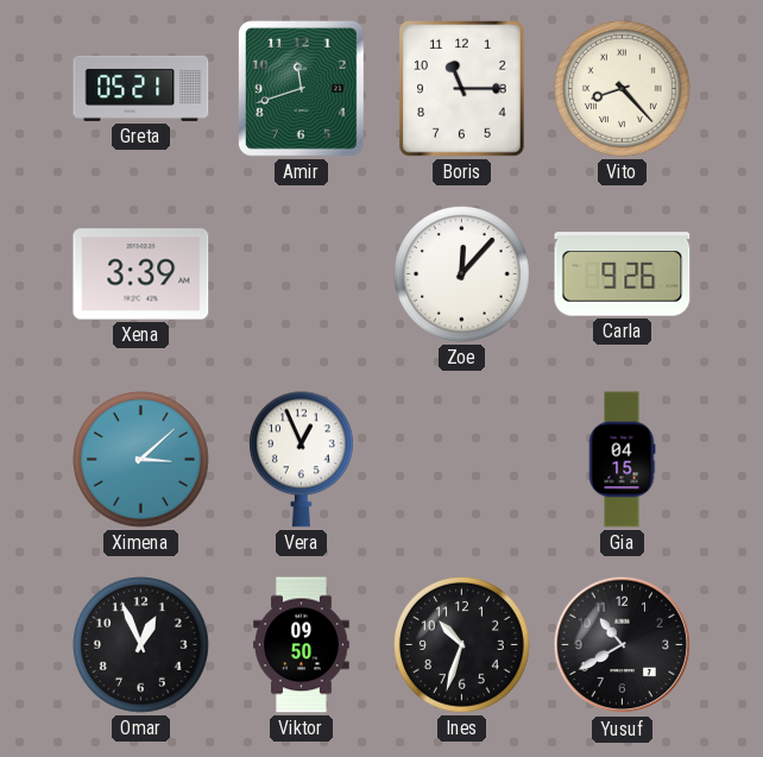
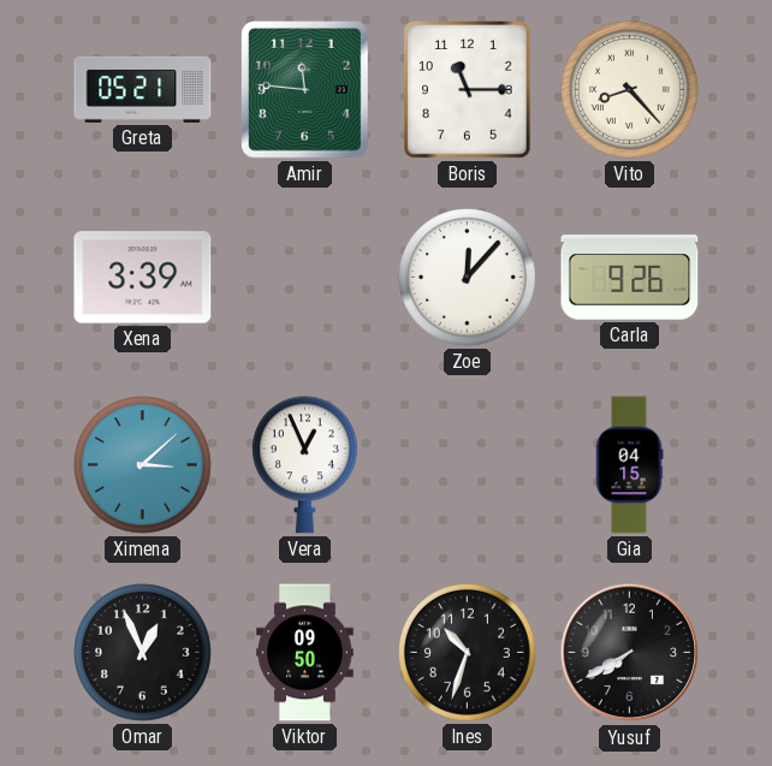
Amir: 11:42 -> 11:46
Yusuf: 10:40 -> 7:40
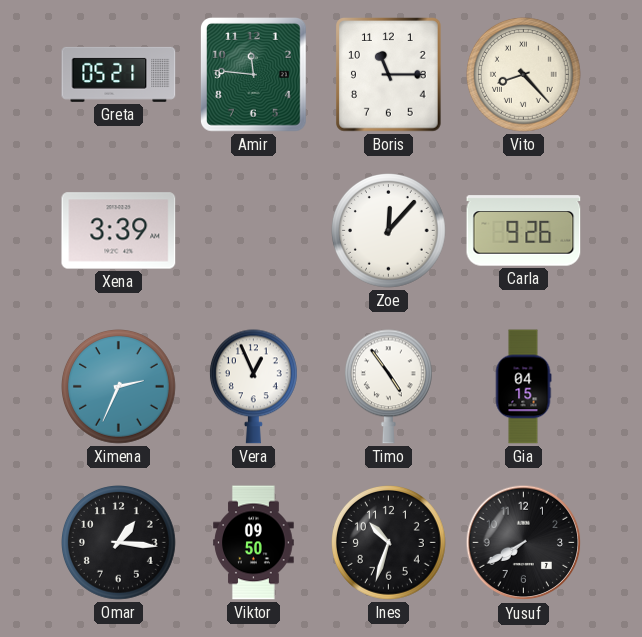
Ximena: 3:08 -> 2:34
Timo: none -> 4:54
Omar: 12:56 -> 1:16
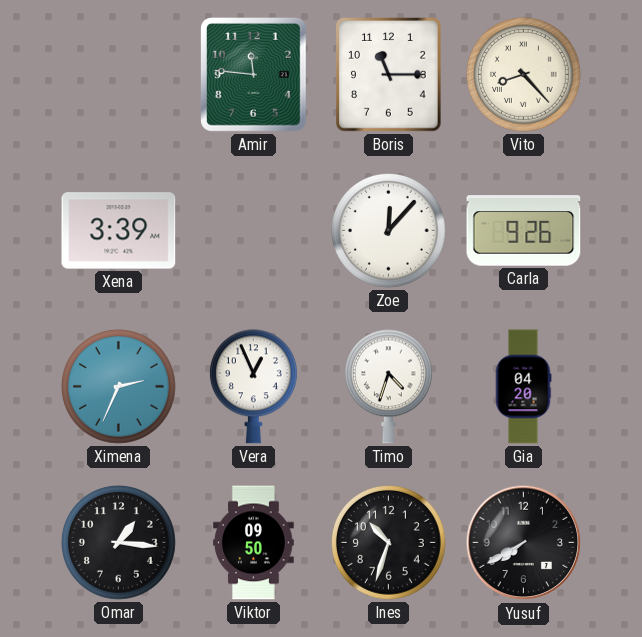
Greta: 05:21 -> none
Timo: 4:54 -> 4:33
Gia: 04:15 -> 04:20
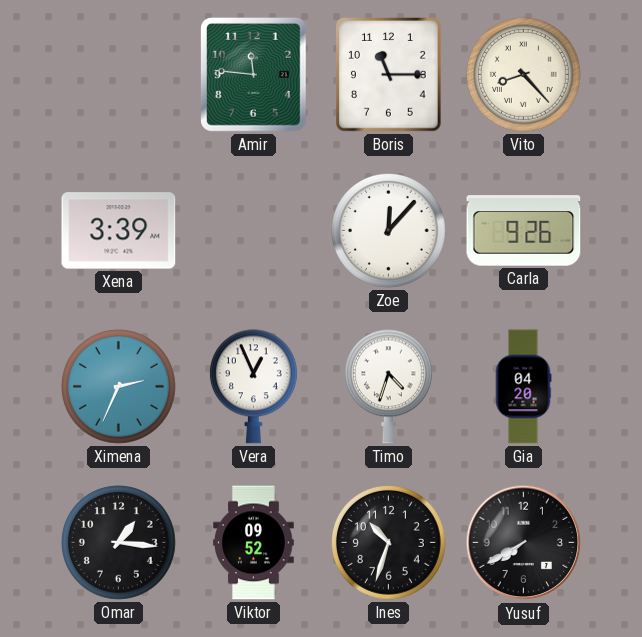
Viktor: 09:50 -> 09:52
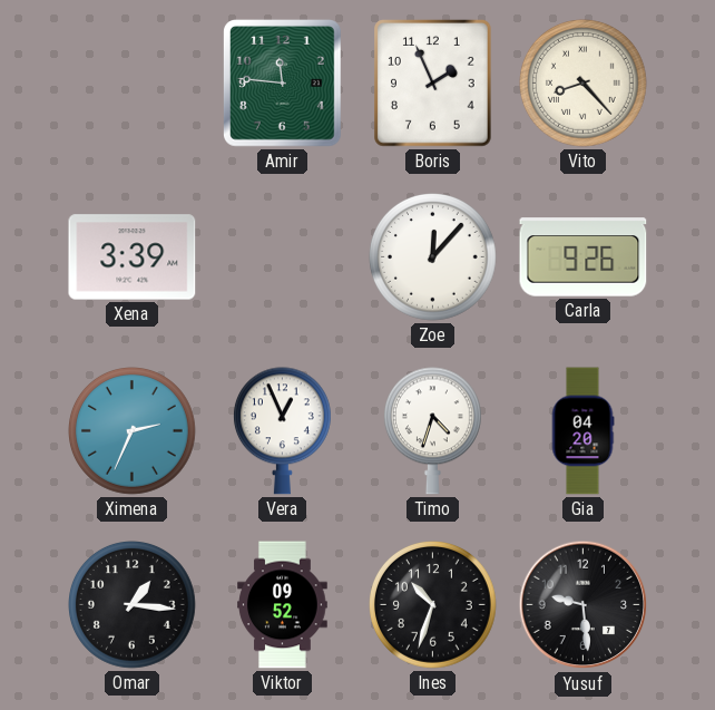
Boris: 11:15 -> 1:56
Yusuf: 7:40 -> 9:29
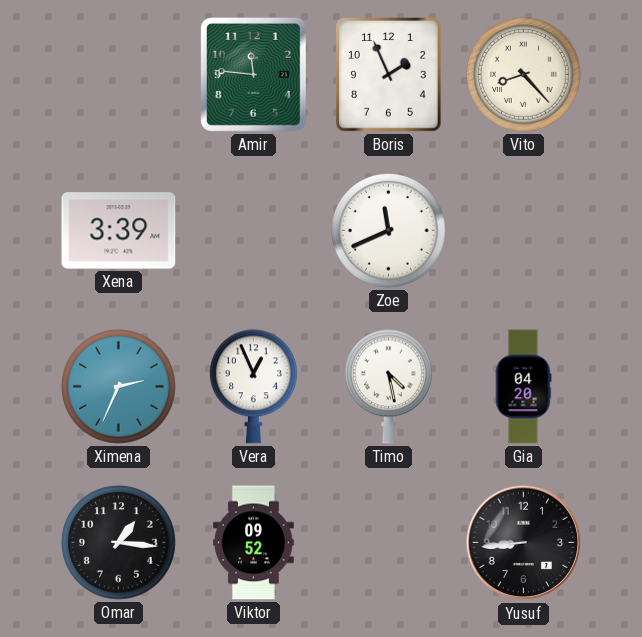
Zoe: 12:07 -> 11:41
Carla: 9:26 -> none
Timo: 4:33 -> 4:28
Ines: 10:33 -> none
Yusuf: 9:29 -> 8:44
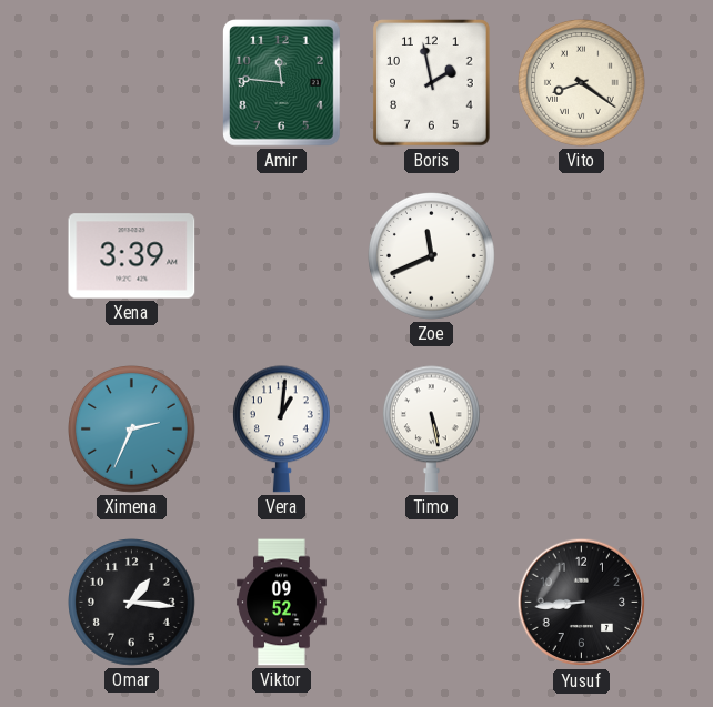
Boris: 1:56 -> 1:58
Vito: 8:23 -> 8:21
Vera: 12:56 -> 1:01
Timo: 4:28 -> 5:28
Gia: 04:20 -> none
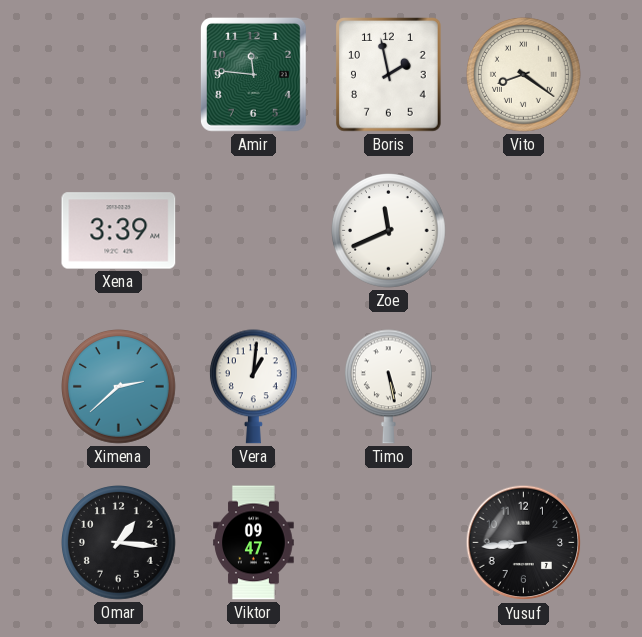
Ximena: 2:34 -> 2:38
Viktor: 09:52 -> 09:47
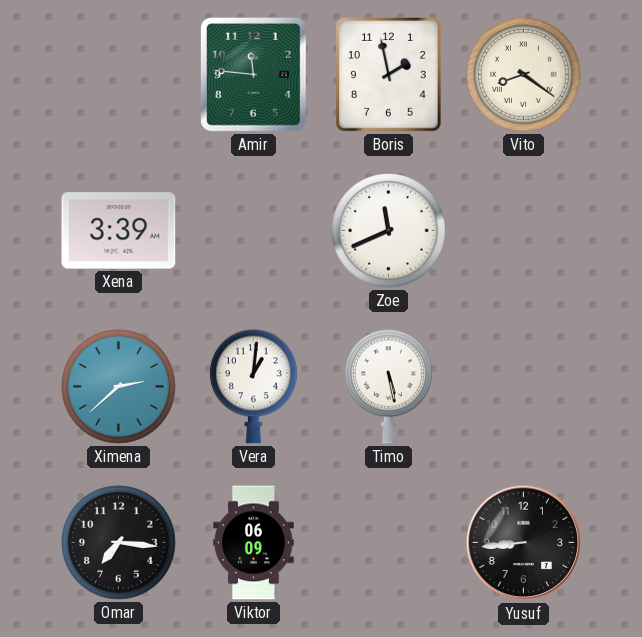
Omar: 1:16 -> 7:16
Viktor: 09:47 -> 06:09
